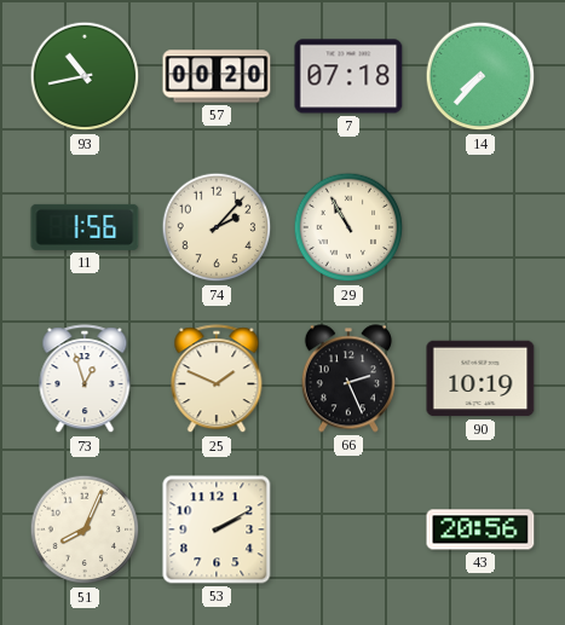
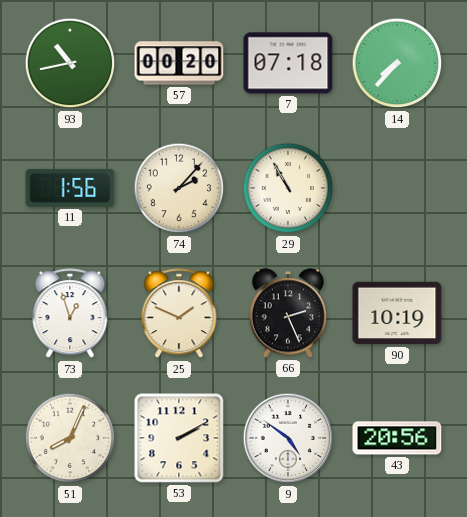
9: none -> 4:51
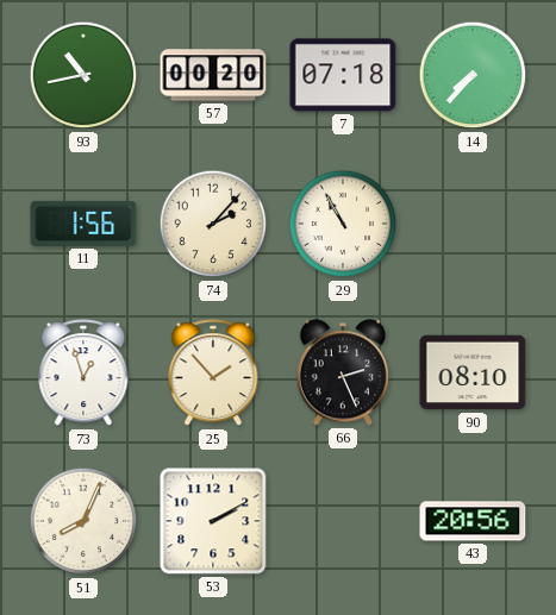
25: 1:49 -> 1:53
90: 10:19 -> 08:10
9: 4:51 -> none
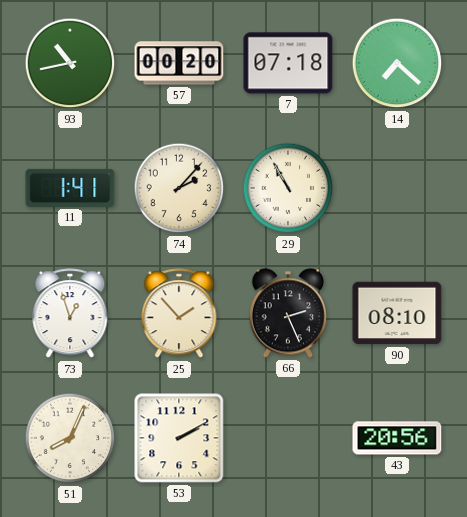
14: 7:37 -> 7:22
11: 1:56 -> 1:41
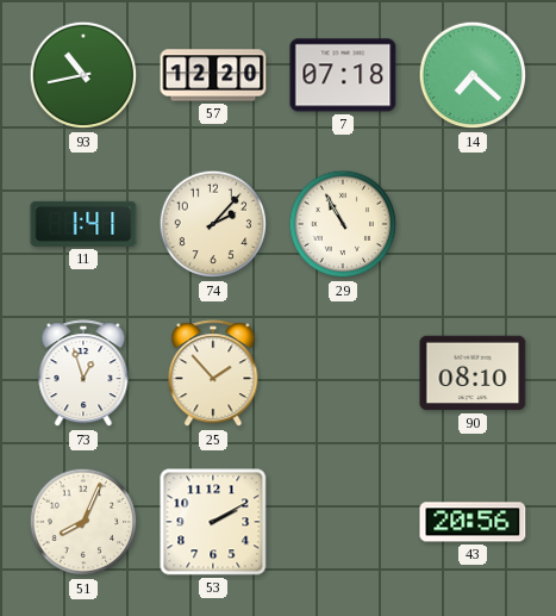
57: 00:20 -> 12:20
66: 2:26 -> none
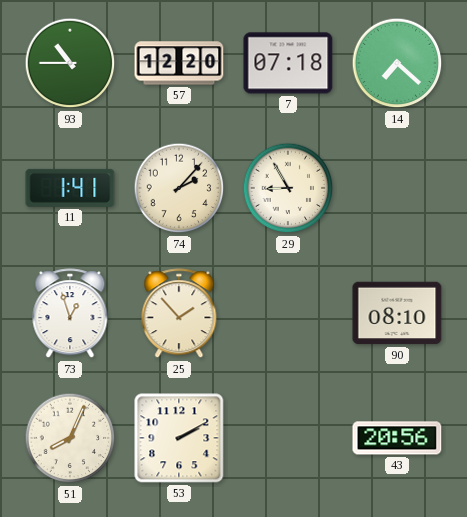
93: 10:43 -> 10:45
29: 10:55 -> 8:55
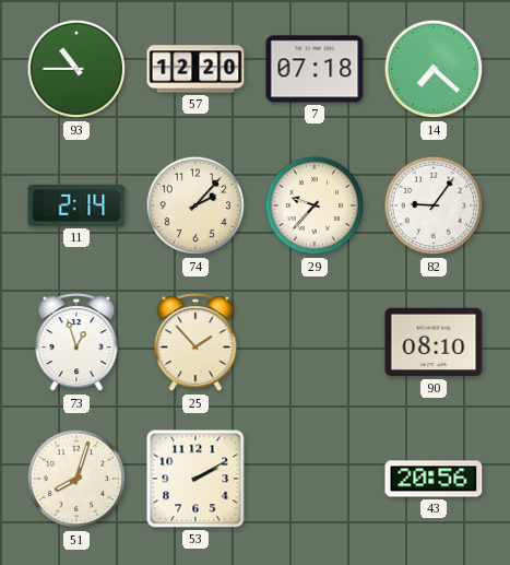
11: 1:41 -> 2:14
29: 8:55 -> 9:37
82: none -> 9:06
51: 8:04 -> 8:03
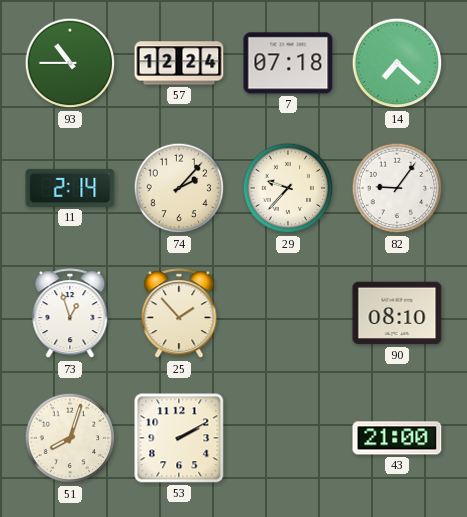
57: 12:20 -> 12:24
43: 20:56 -> 21:00
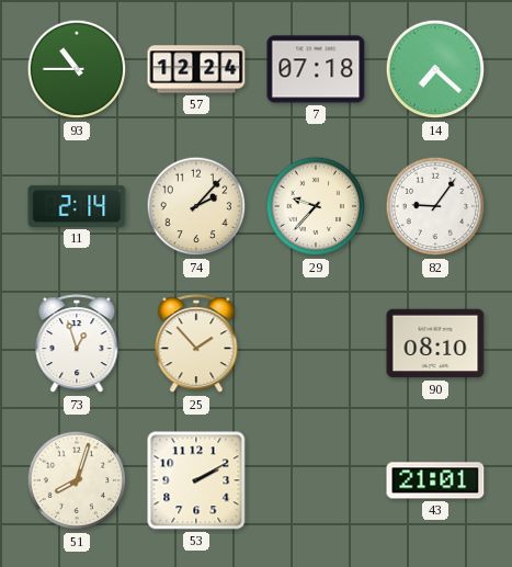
43: 21:00 -> 21:01
